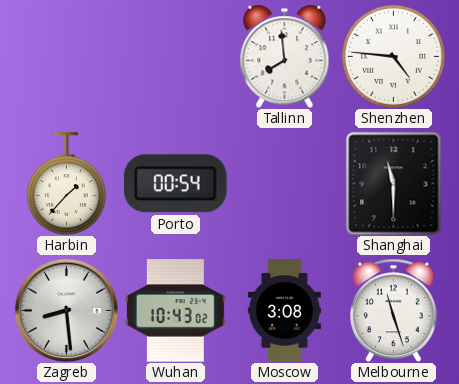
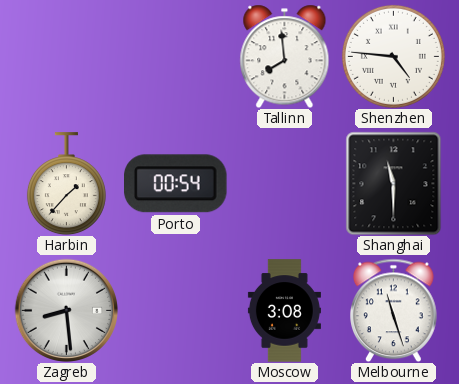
Wuhan: 10:43 -> none
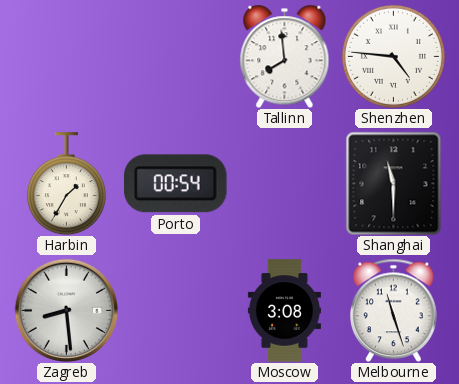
Harbin: 1:37 -> 1:35
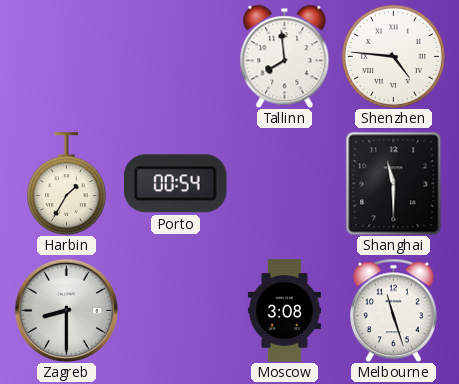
Zagreb: 8:29 -> 8:30
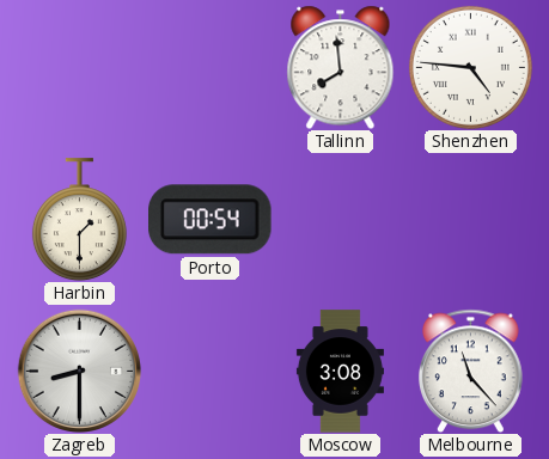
Harbin: 1:35 -> 1:30
Shanghai: 11:30 -> none
Melbourne: 11:27 -> 11:23
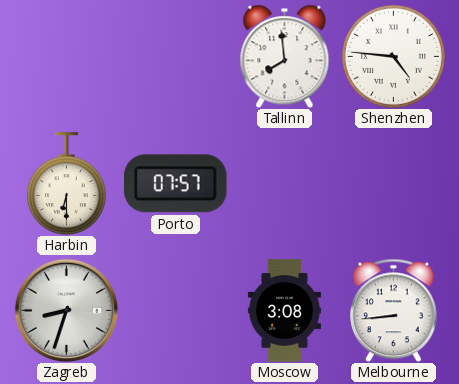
Harbin: 1:30 -> 6:30
Porto: 00:54 -> 07:57
Zagreb: 8:30 -> 8:33
Melbourne: 11:23 -> 8:44
